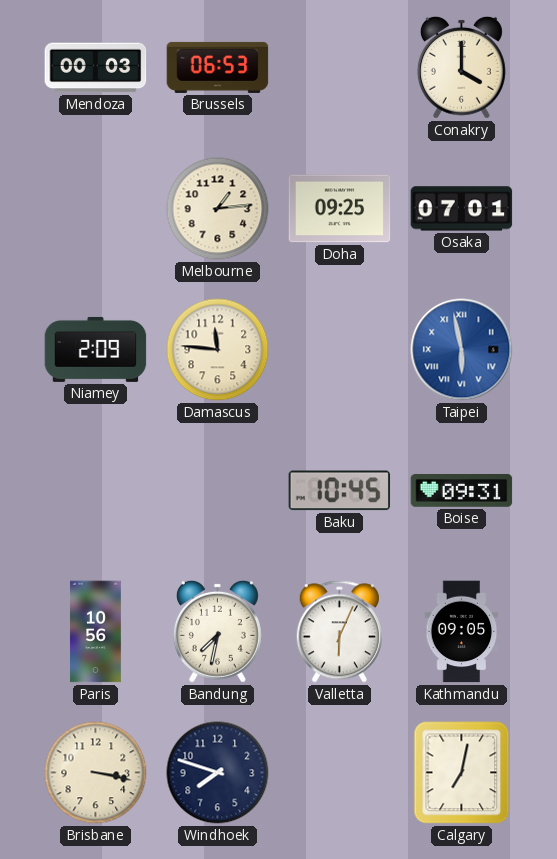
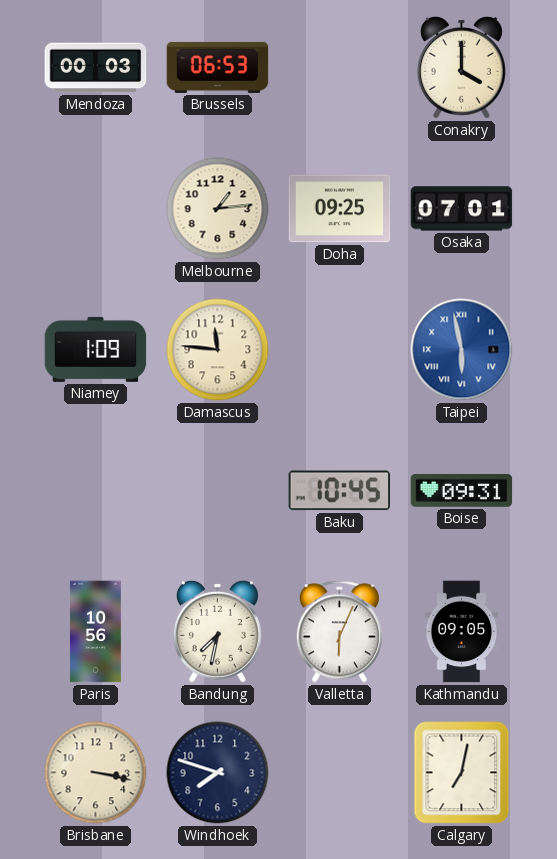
Niamey: 2:09 -> 1:09
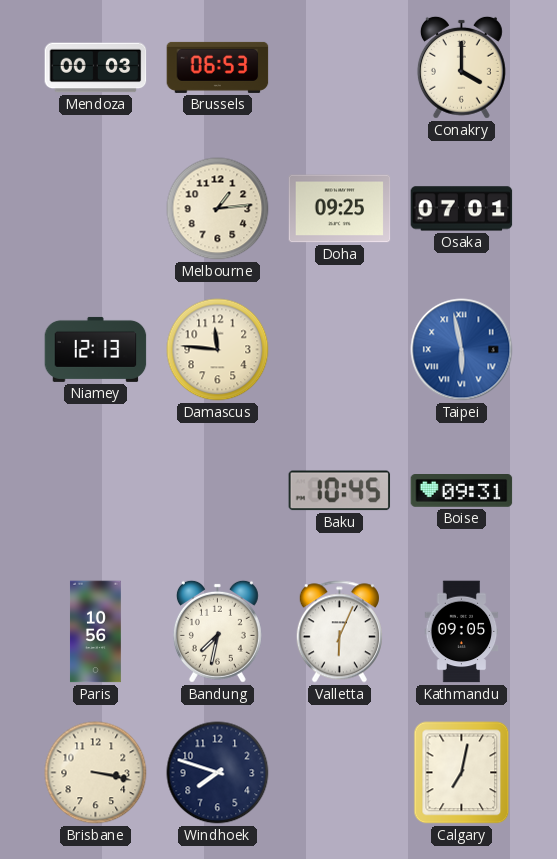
Niamey: 1:09 -> 12:13
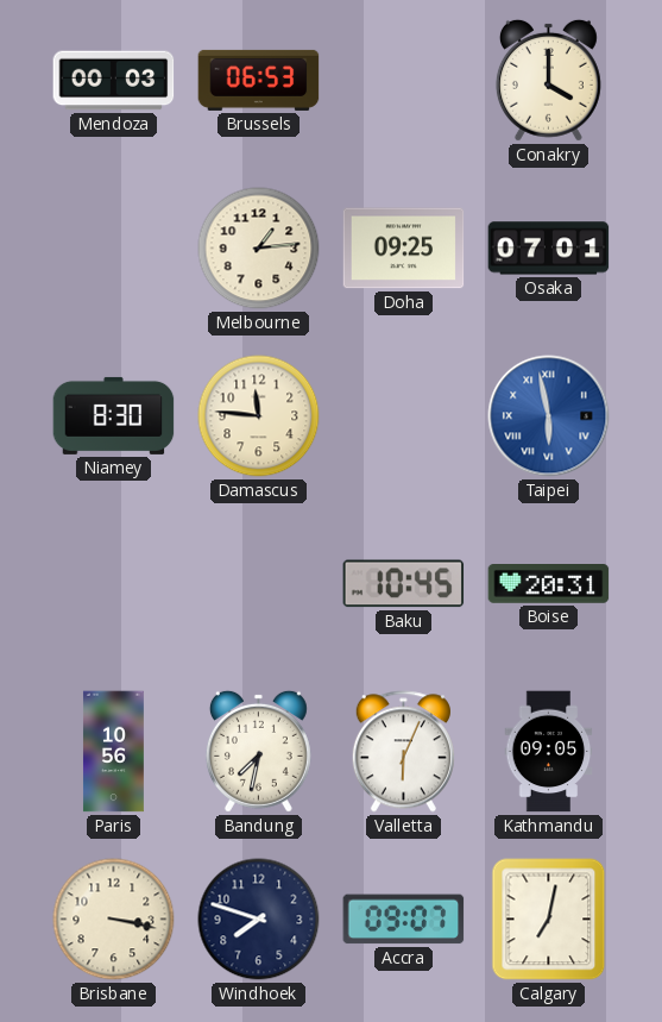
Niamey: 12:13 -> 8:30
Boise: 09:31 -> 20:31
Accra: none -> 09:07
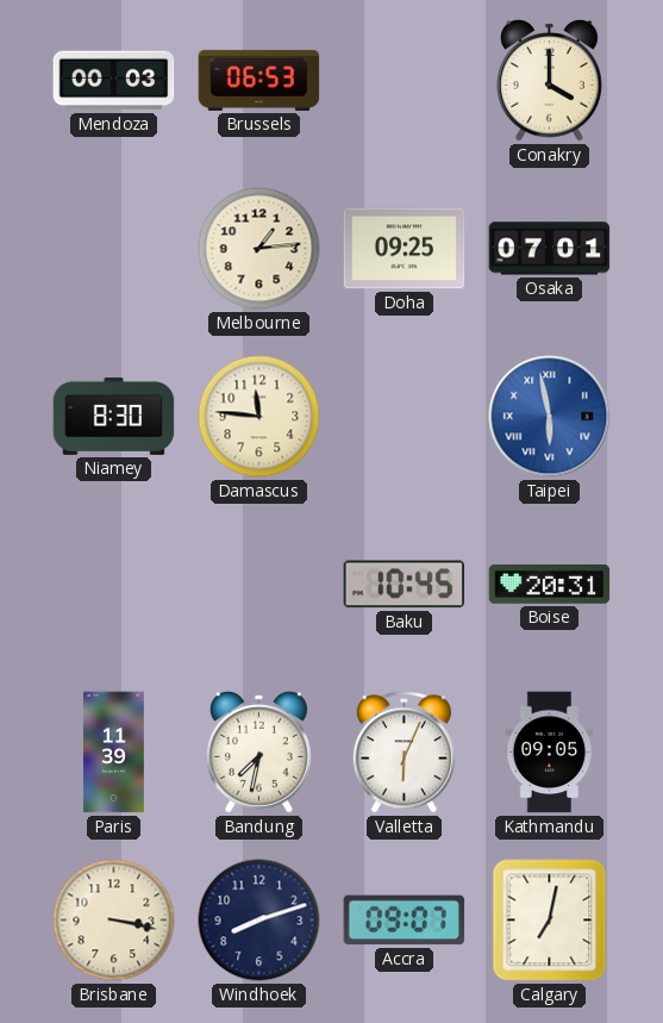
Paris: 10:56 -> 11:39
Windhoek: 7:48 -> 8:12
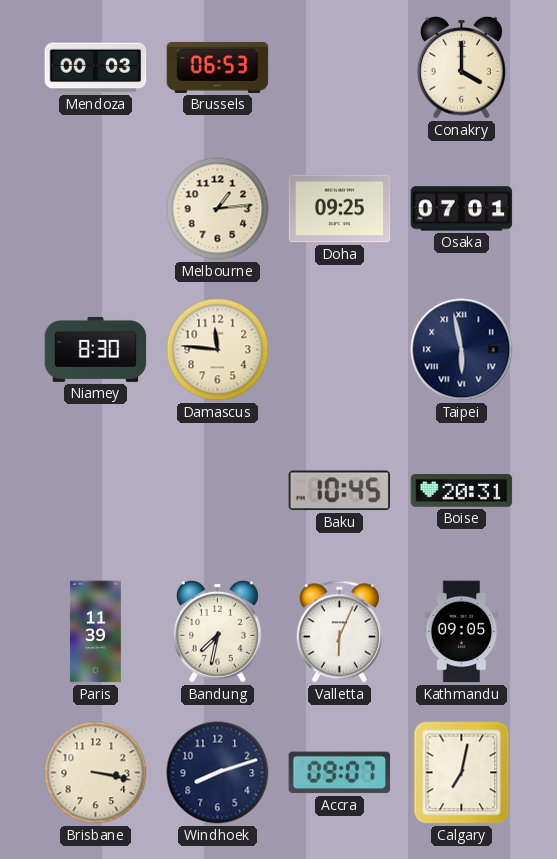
Taipei dial: blue -> navy
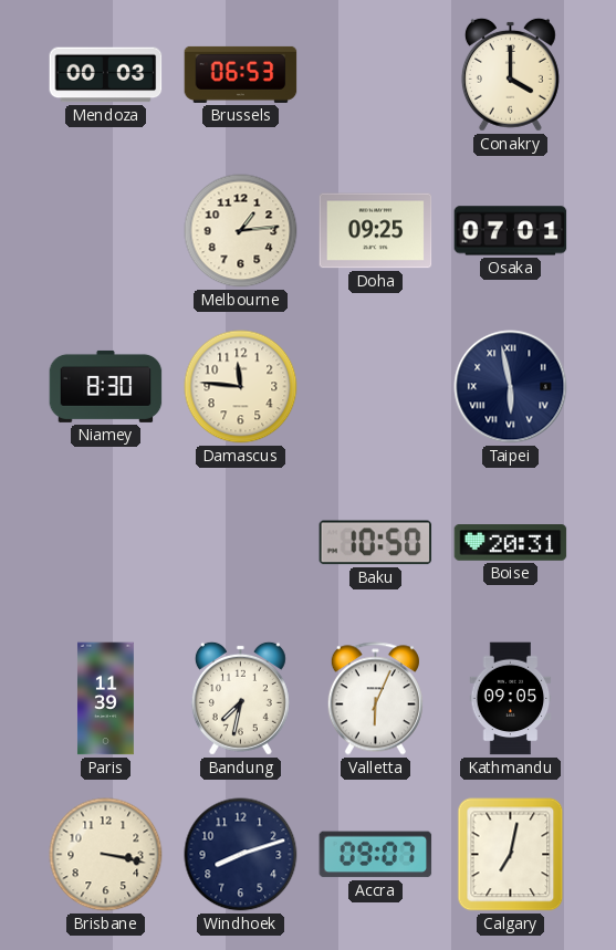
Baku: 10:45 -> 10:50
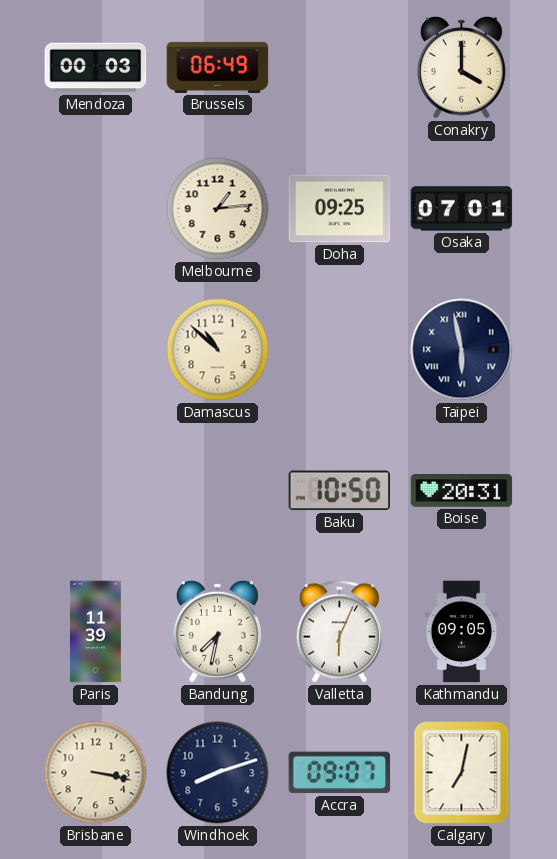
Brussels: 06:53 -> 06:49
Niamey: 8:30 -> none
Damascus: 11:46 -> 10:52
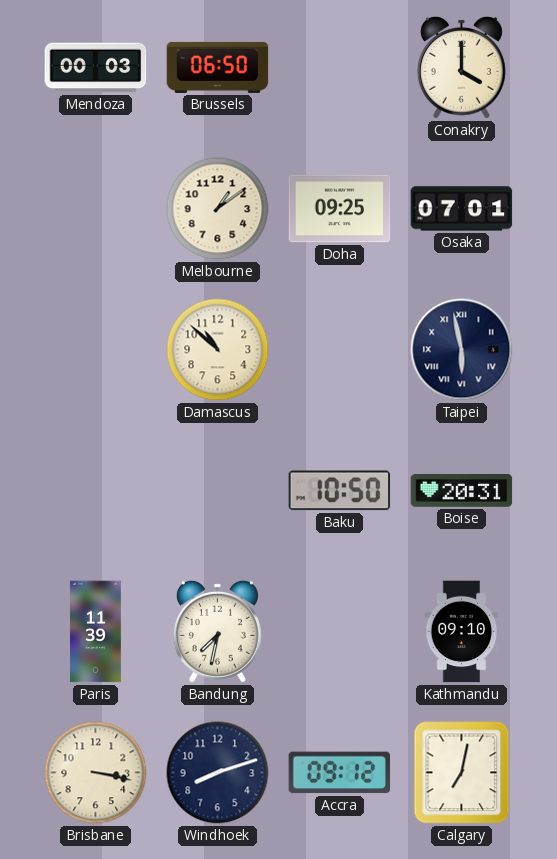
Brussels: 06:49 -> 06:50
Melbourne: 1:14 -> 1:09
Valletta: 6:04 -> none
Kathmandu: 09:05 -> 09:10
Accra: 09:07 -> 09:12
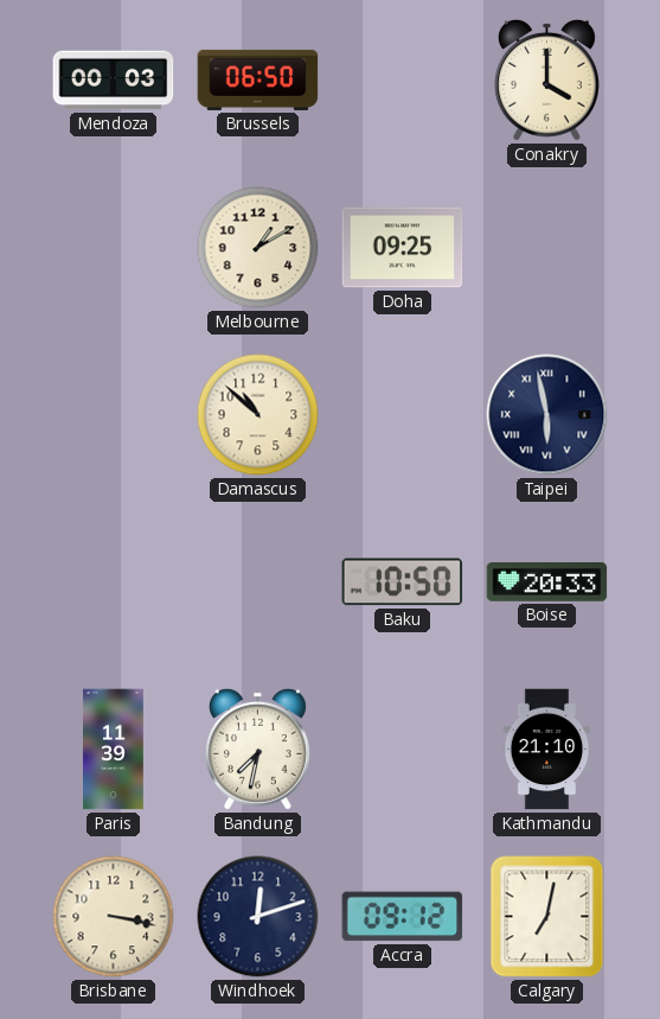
Melbourne: 1:09 -> 1:10
Osaka: 07:01 -> none
Boise: 20:31 -> 20:33
Kathmandu: 09:10 -> 21:10
Windhoek: 8:12 -> 12:12
